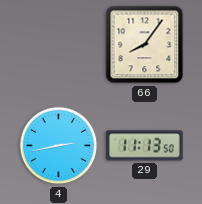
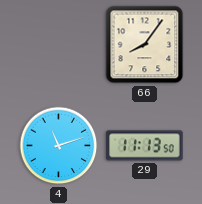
4: 2:43 -> 11:12
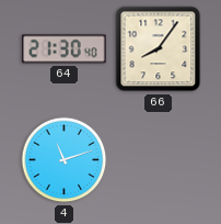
64: none -> 21:30
29: 11:13 -> none
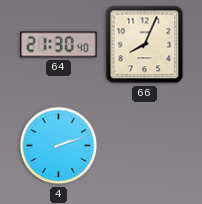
66: 8:06 -> 8:04
4: 11:12 -> 2:12
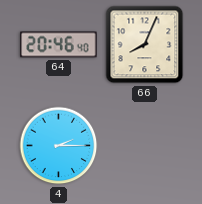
64: 21:30 -> 20:46
4: 2:12 -> 2:15
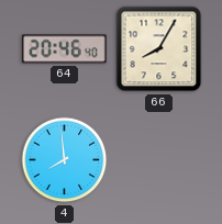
66: 8:04 -> 8:05
4: 2:15 -> 7:59
